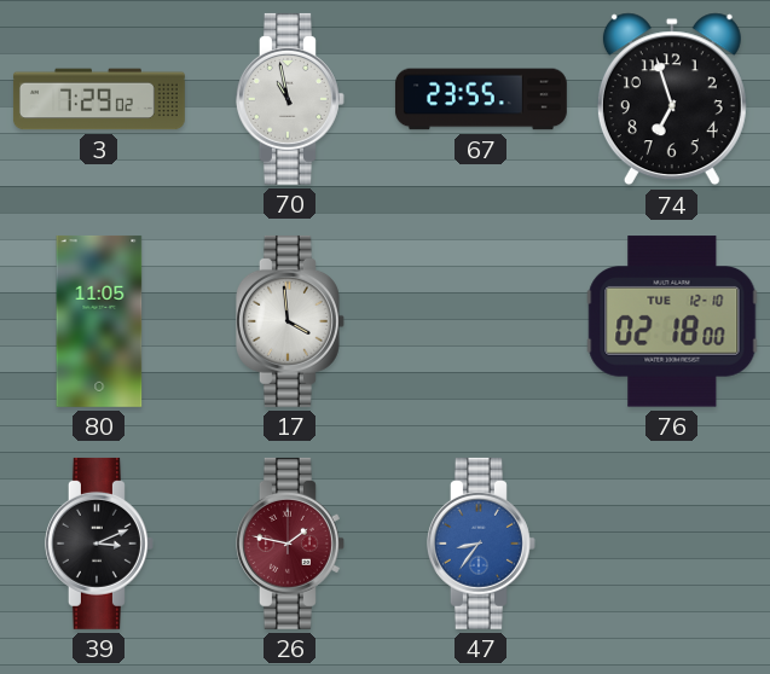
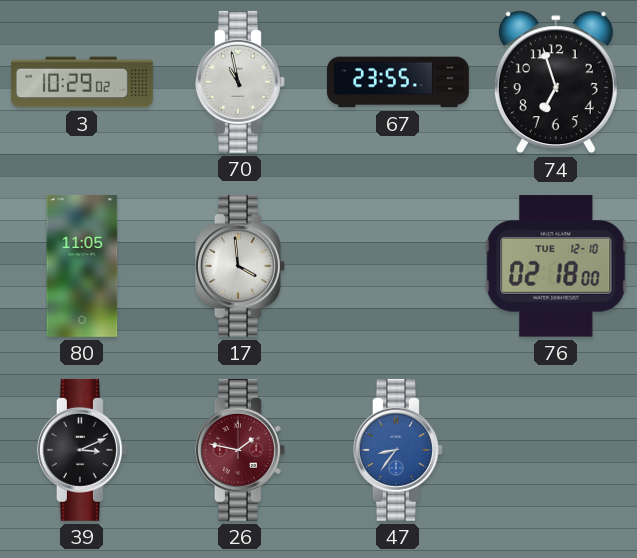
3: 7:29 -> 10:29
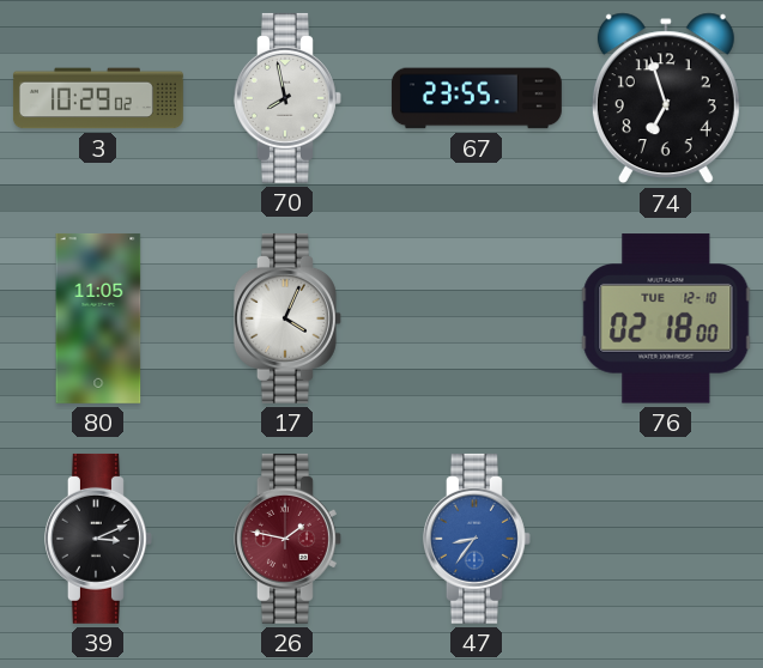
70: 10:58 -> 7:58
17: 3:59 -> 4:04
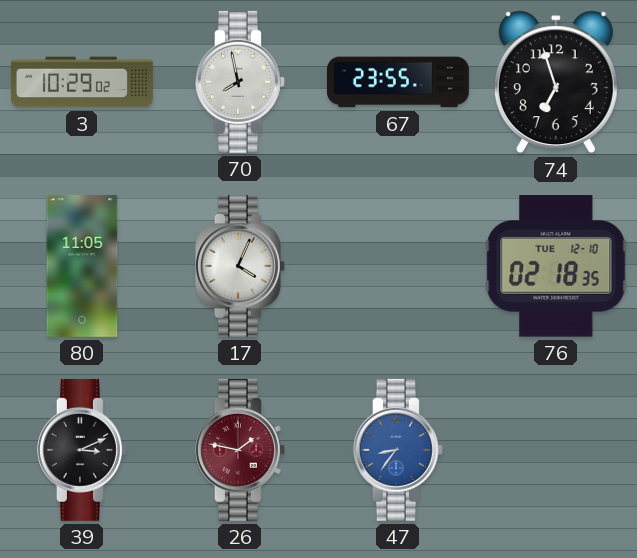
76: 02:18:00 -> 02:18:35
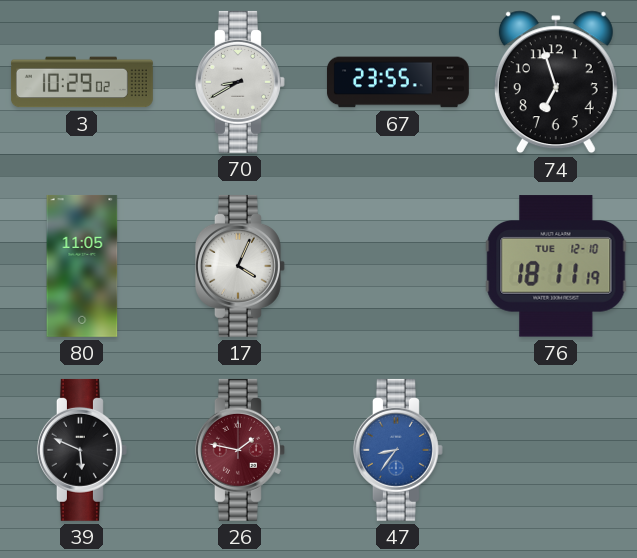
70: 7:58 -> 8:40
76: 02:18 -> 18:11
39: 3:11 -> 5:49
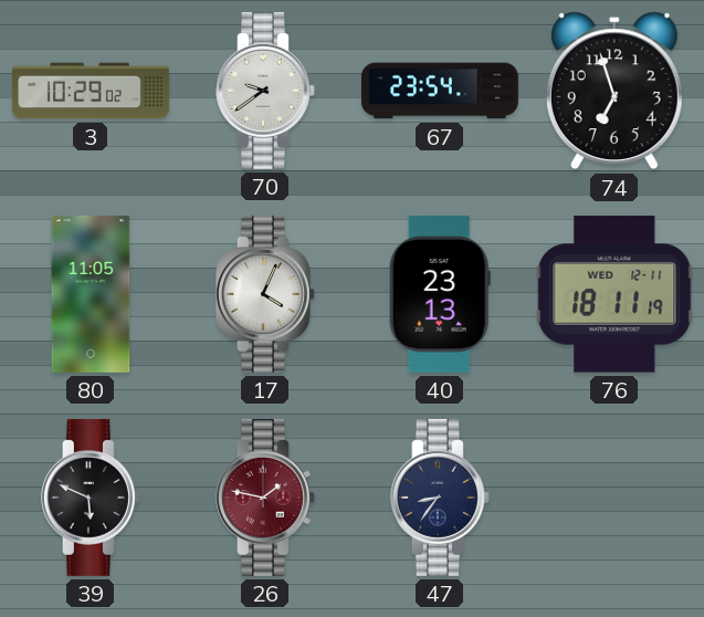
70: 8:40 -> 9:39
67: 23:55 -> 23:54
40: none -> 23:13
76 date: TUE 12-10 -> WED 12-11
47 dial: blue -> navy
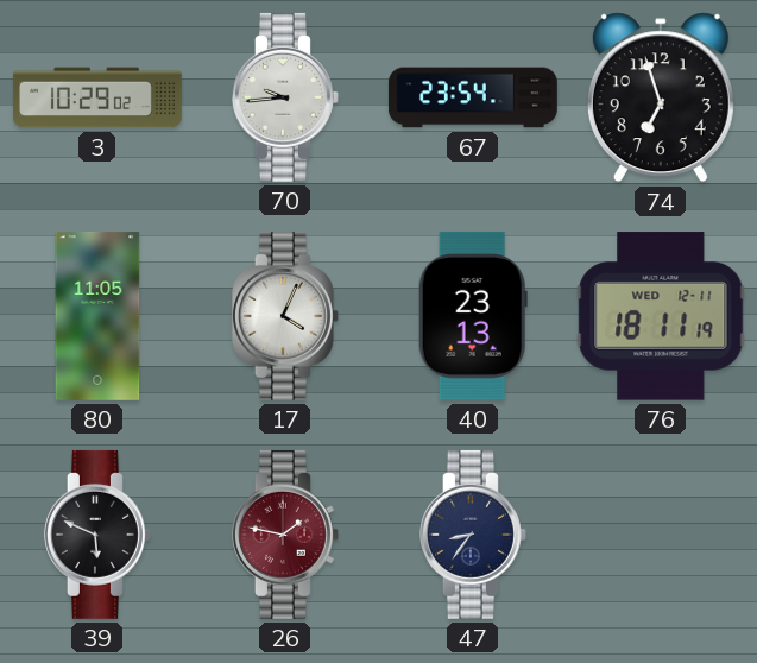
70: 9:39 -> 9:44
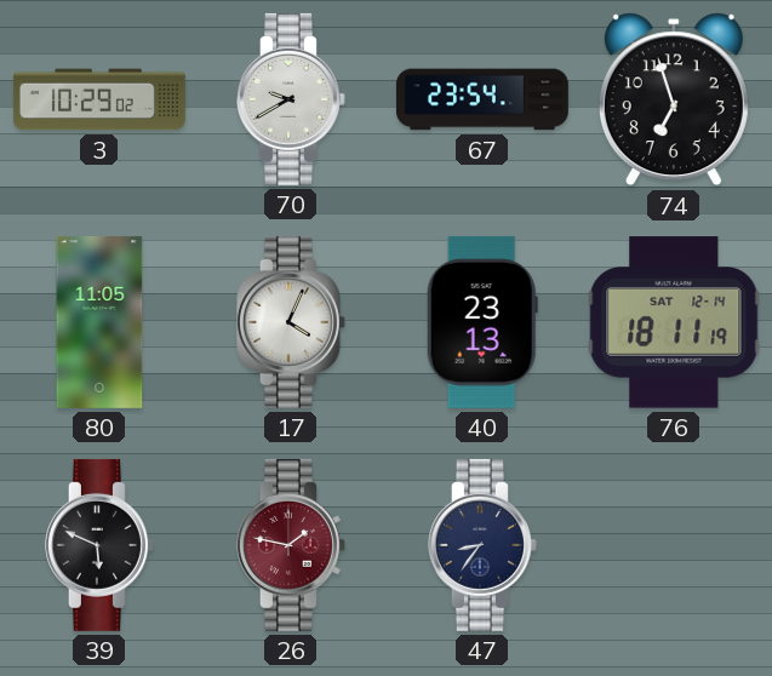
70: 9:44 -> 9:40
76 date: WED 12-11 -> SAT 12-14
